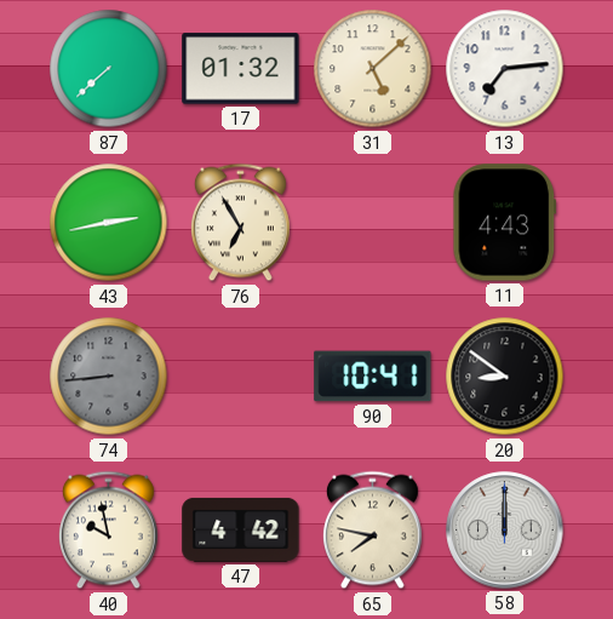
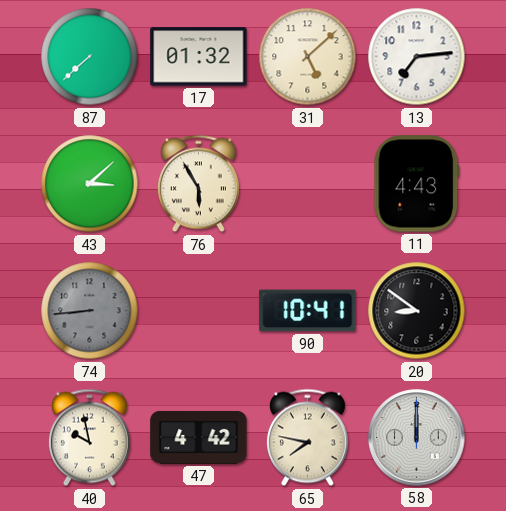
43: 2:43 -> 3:08
76: 6:55 -> 5:55
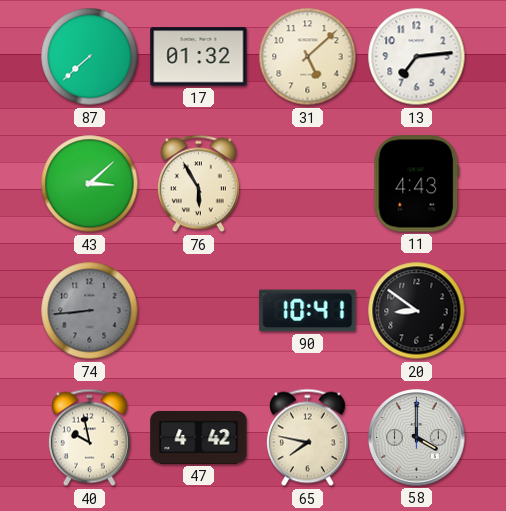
58: 12:00 -> 4:00
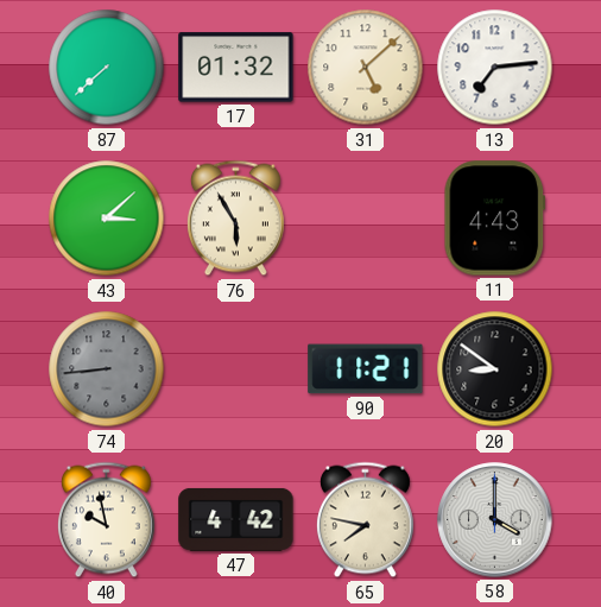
90: 10:41 -> 11:21
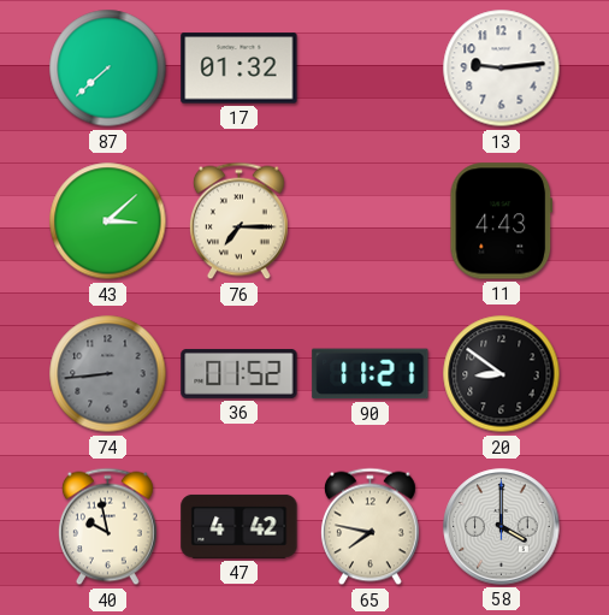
31: 5:08 -> none
13: 7:14 -> 9:14
76: 5:55 -> 7:15
36: none -> 01:52
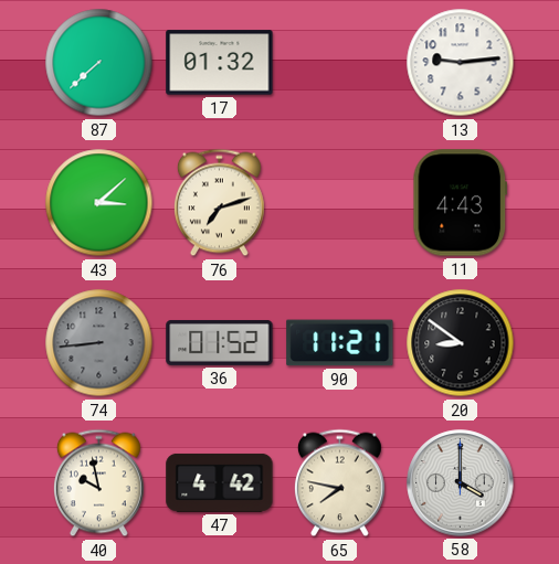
76: 7:15 -> 7:12
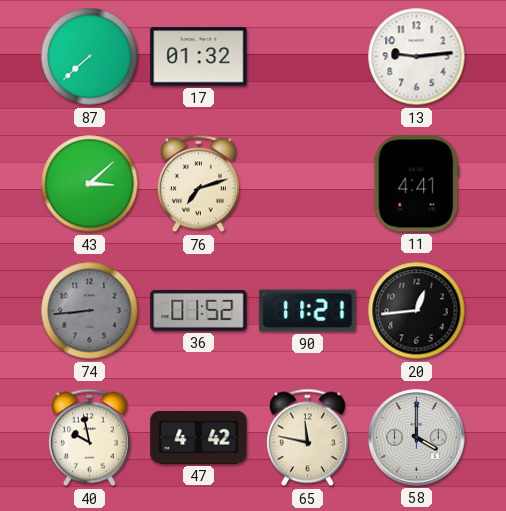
11: 4:43 -> 4:41
20: 8:51 -> 12:44
65: 7:47 -> 11:47
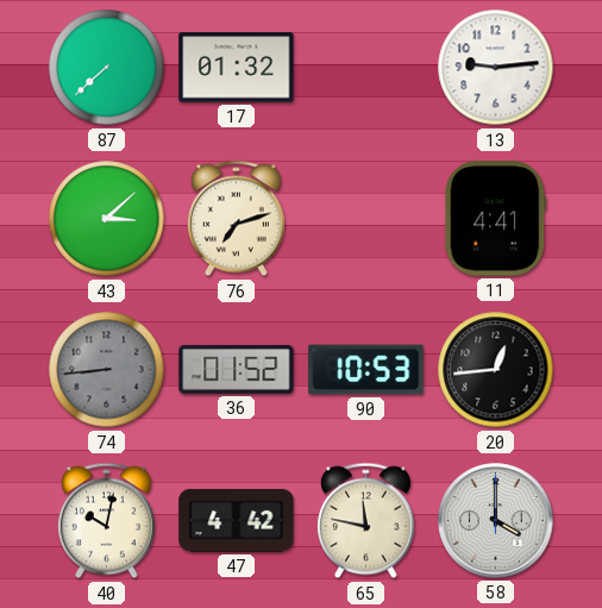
90: 11:21 -> 10:53
40: 9:58 -> 10:02
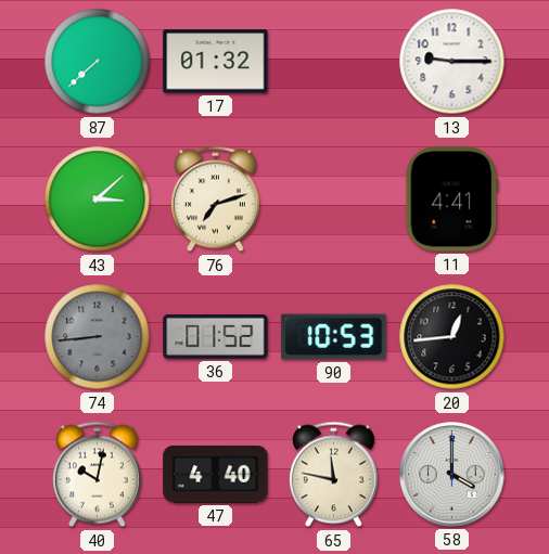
13: 9:14 -> 9:15
47: 4:42 -> 4:40
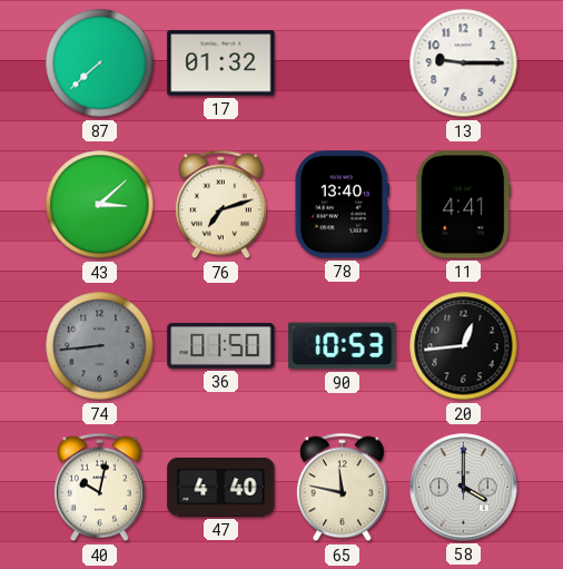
78: none -> 13:40
36: 01:52 -> 01:50
